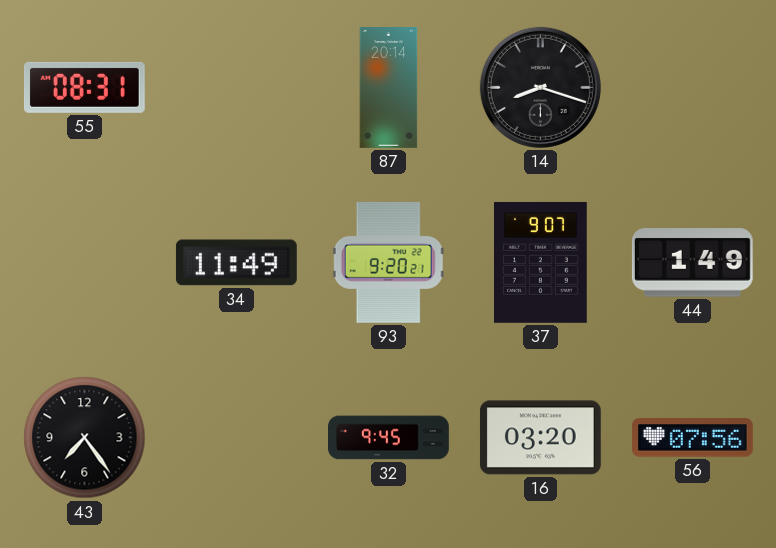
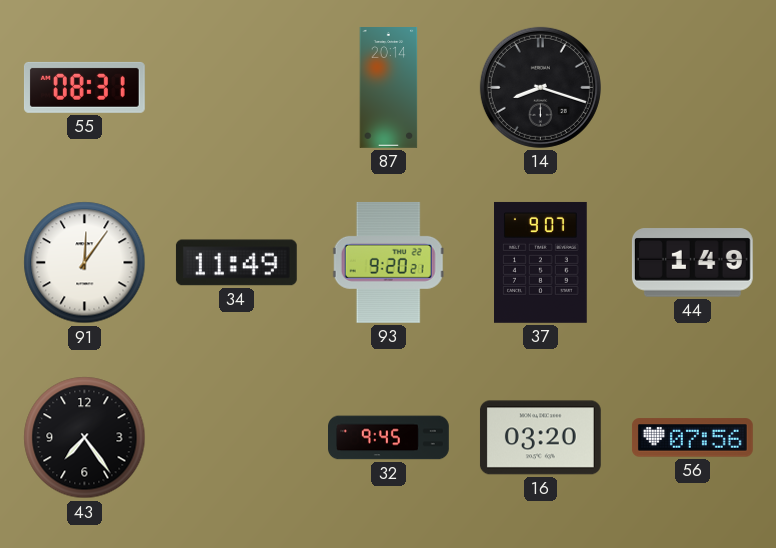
91: none -> 12:06
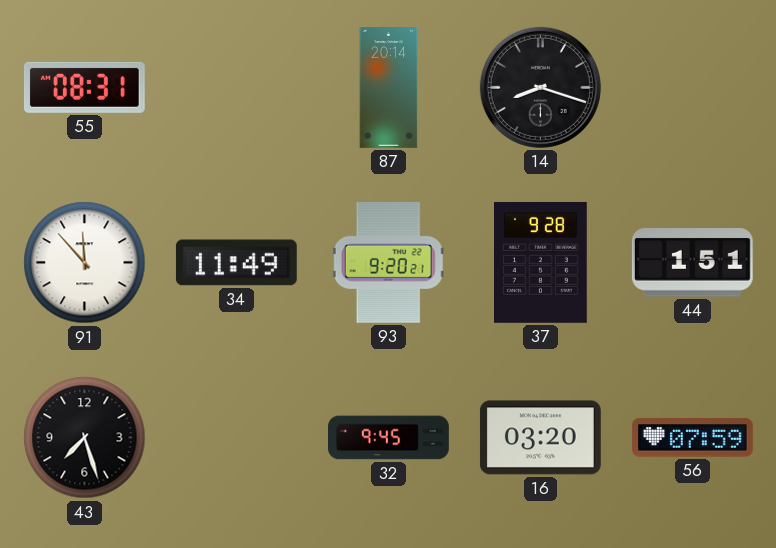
91: 12:06 -> 11:53
37: 9:07 -> 9:28
44: 1:49 -> 1:51
43: 7:24 -> 7:27
56: 07:56 -> 07:59
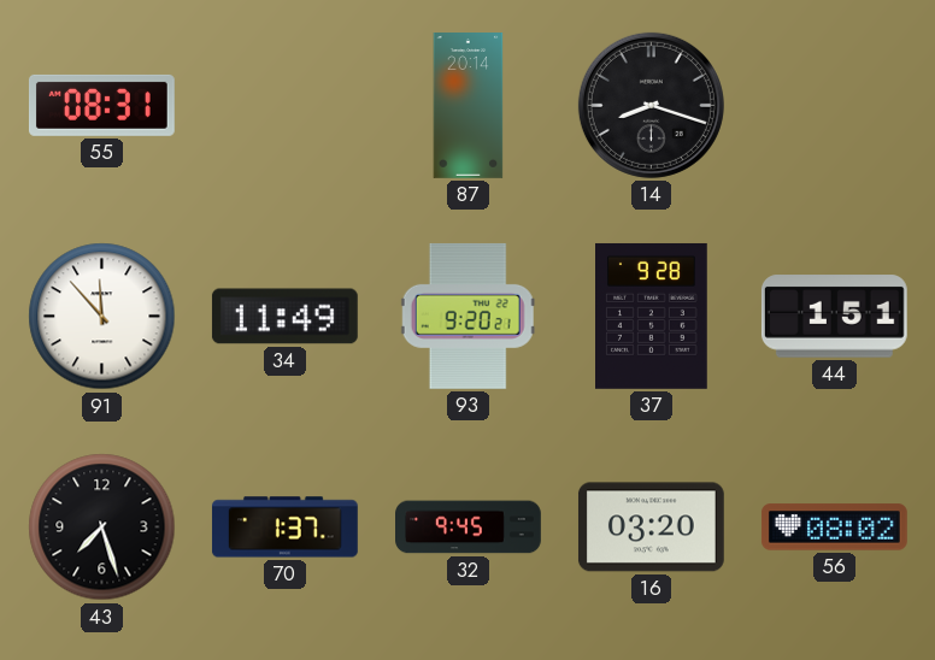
70: none -> 1:37
56: 07:59 -> 08:02
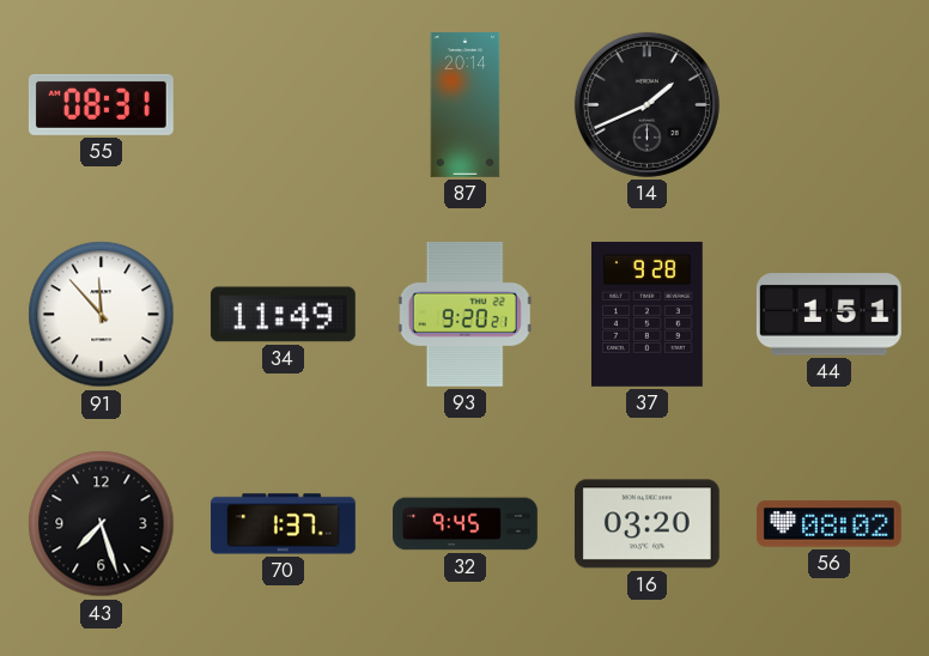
14: 8:18 -> 1:41
